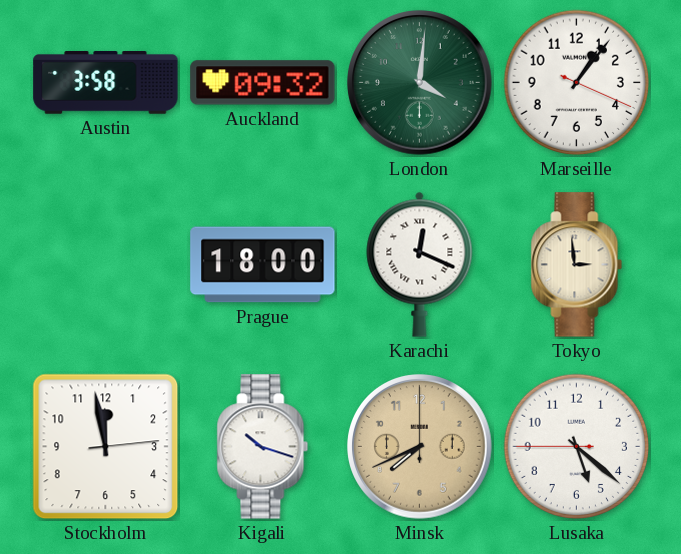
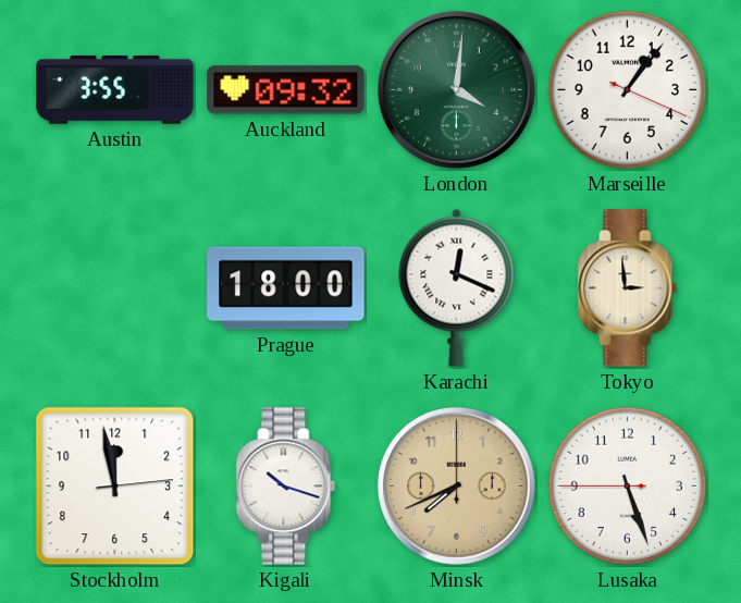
Austin: 3:58 -> 3:55
Lusaka: 5:21 -> 5:26
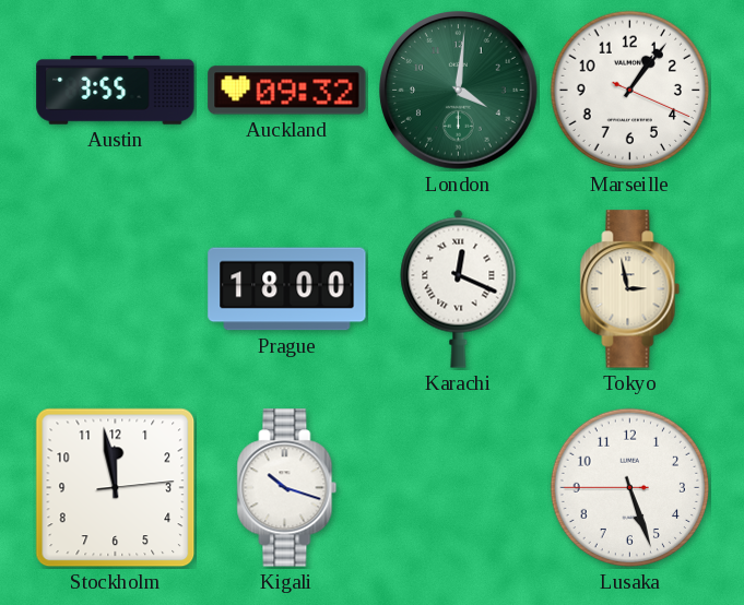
Tokyo: 2:59 -> 2:58
Minsk: 7:41 -> none
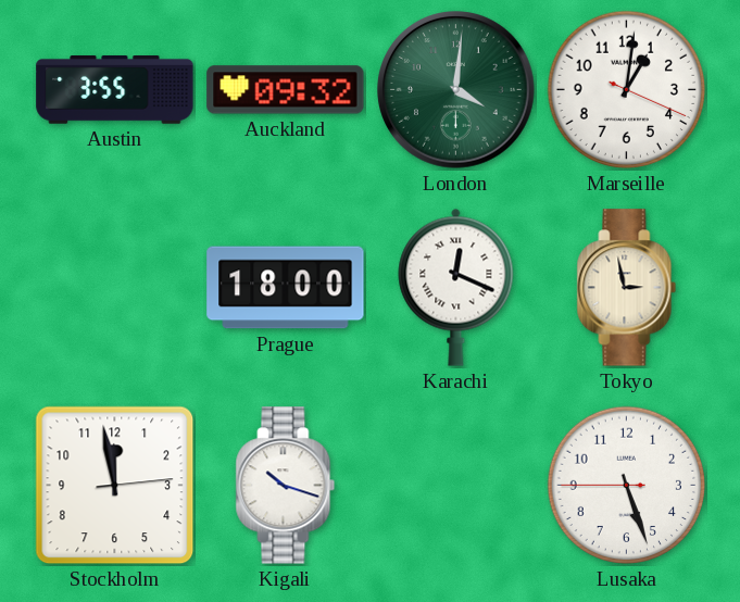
Marseille: 1:06 -> 1:01
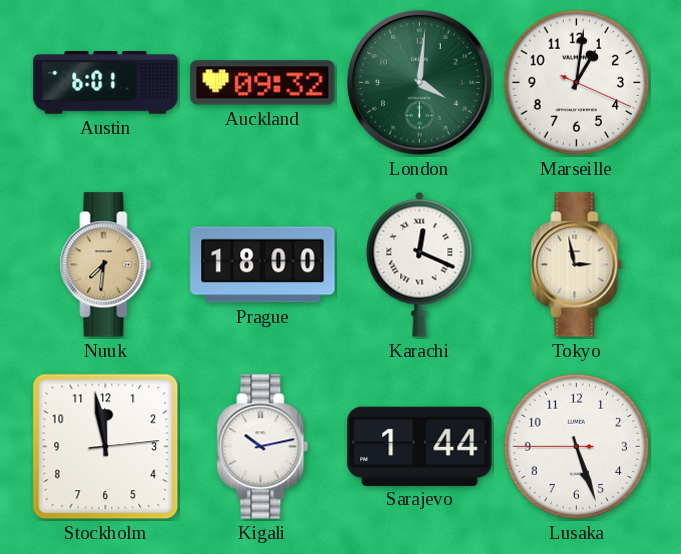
Austin: 3:55 -> 6:01
Nuuk: none -> 7:31
Kigali: 10:18 -> 10:13
Sarajevo: none -> 1:44
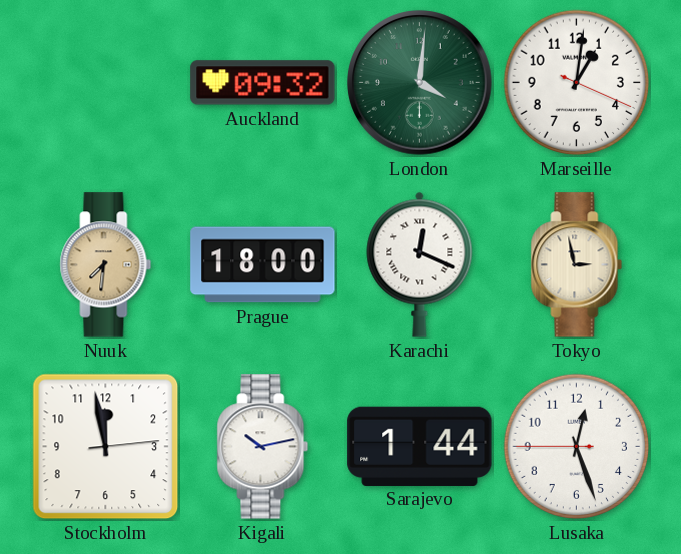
Austin: 6:01 -> none
Lusaka: 5:26 -> 12:26
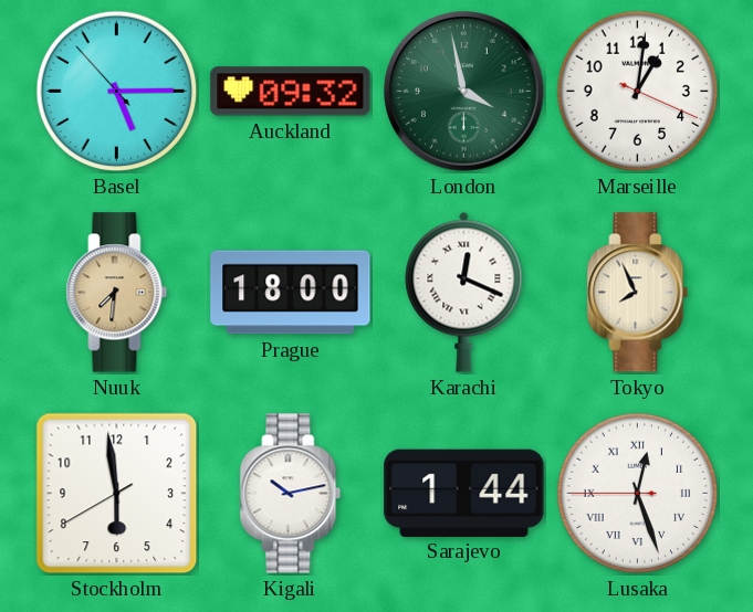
Basel: none -> 5:14
London: 4:01 -> 3:58
Tokyo: 2:58 -> 7:56
Stockholm: 11:58 -> 5:58
Lusaka numerals: Arabic -> Roman
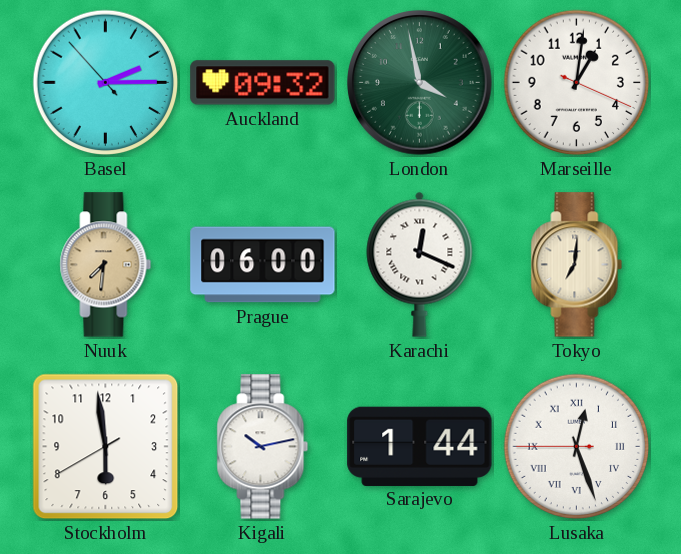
Basel: 5:14 -> 2:14
Prague: 18:00 -> 06:00
Tokyo: 7:56 -> 7:01
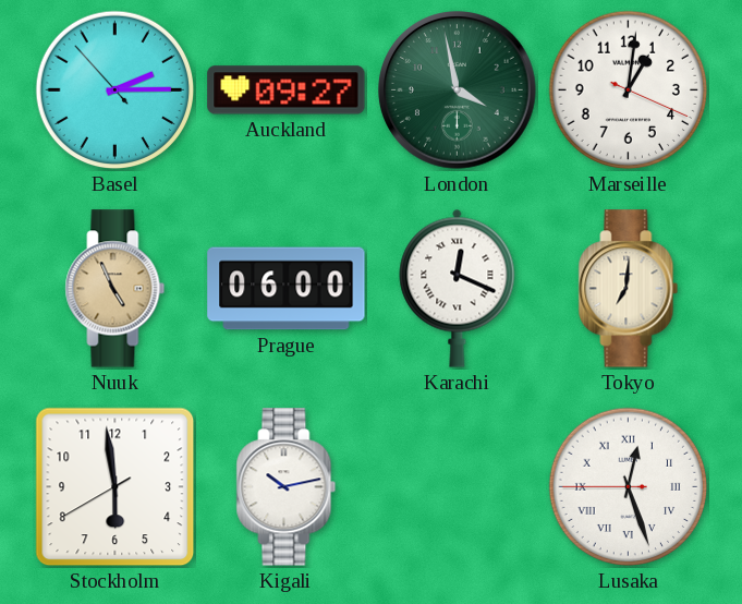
Auckland: 09:32 -> 09:27
Nuuk: 7:31 -> 4:56
Sarajevo: 1:44 -> none
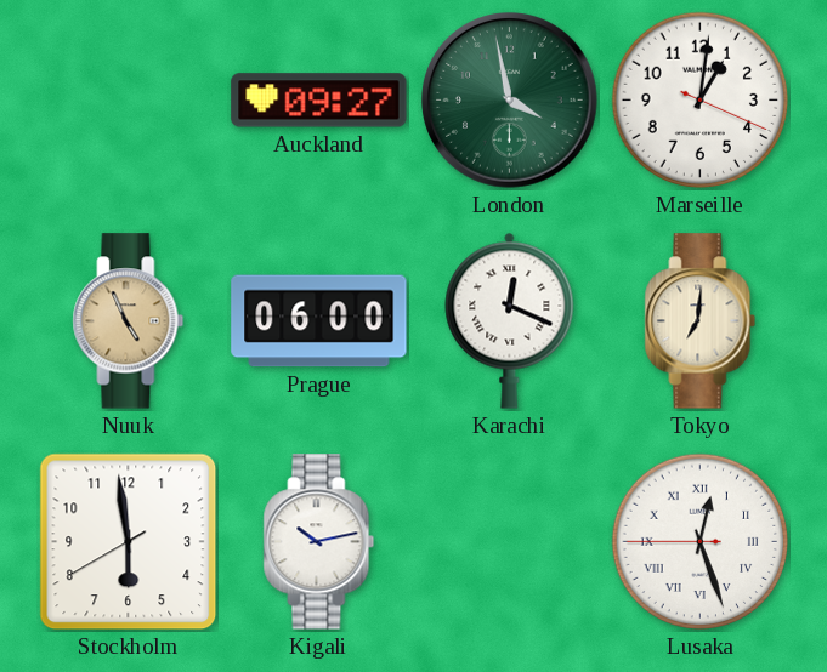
Basel: 2:14 -> none
